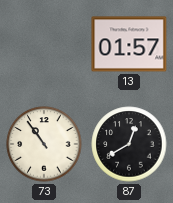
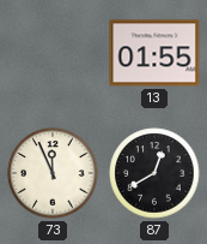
13: 01:57 -> 01:55
73: 10:54 -> 11:56
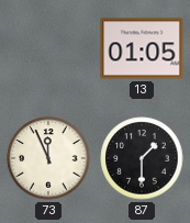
13: 01:55 -> 01:05
87: 12:40 -> 1:30
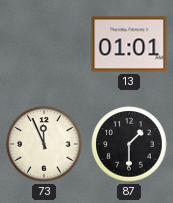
13: 01:05 -> 01:01
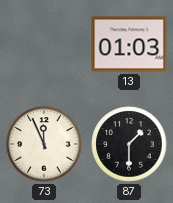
13: 01:01 -> 01:03
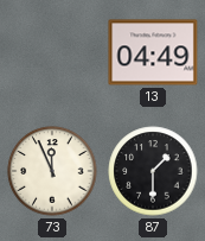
13: 01:03 -> 04:49
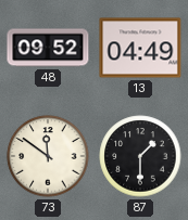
48: none -> 09:52
73: 11:56 -> 11:51
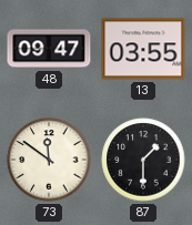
48: 09:52 -> 09:47
13: 04:49 -> 03:55
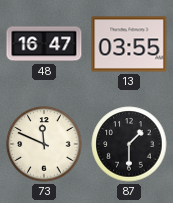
48: 09:47 -> 16:47
73: 11:51 -> 11:49
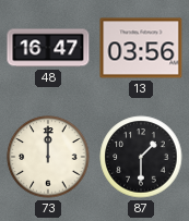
13: 03:55 -> 03:56
73: 11:49 -> 12:00
